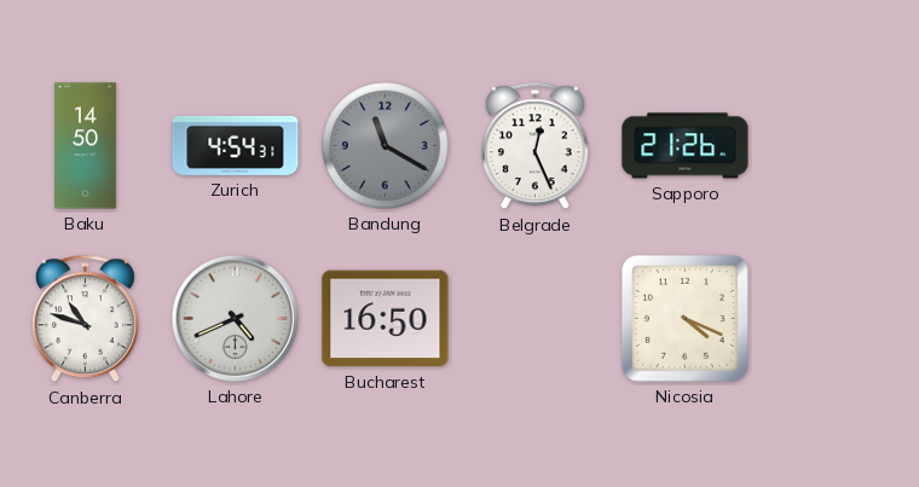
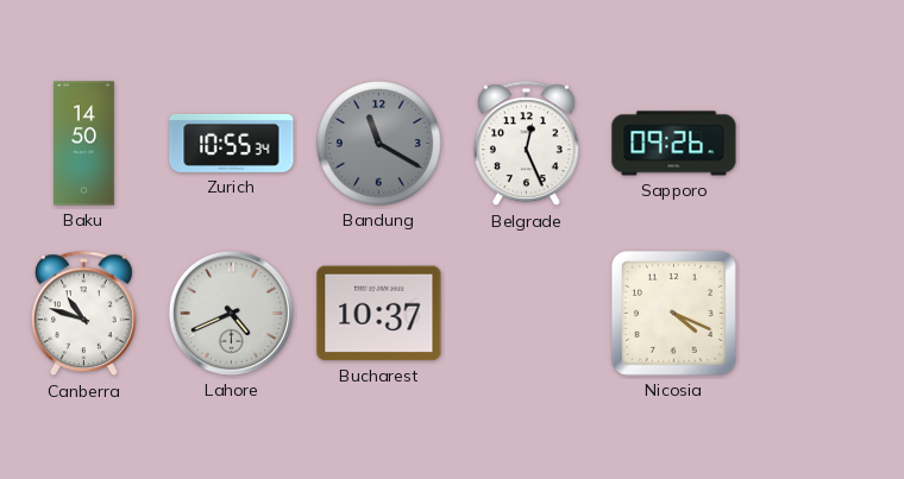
Zurich: 4:54 -> 10:55
Sapporo: 21:26 -> 09:26
Bucharest: 16:50 -> 10:37
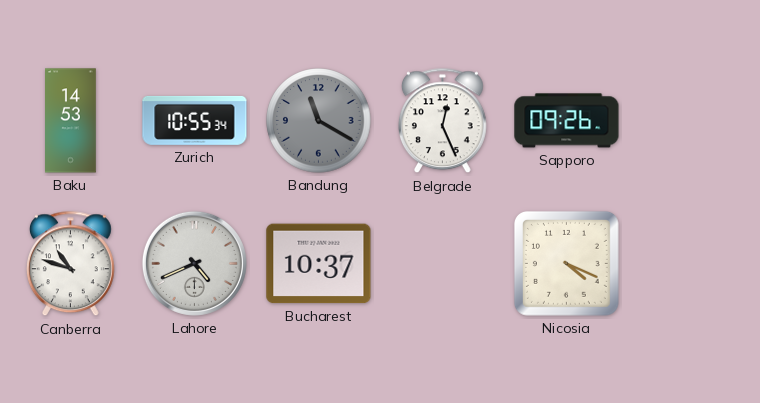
Baku: 14:50 -> 14:53
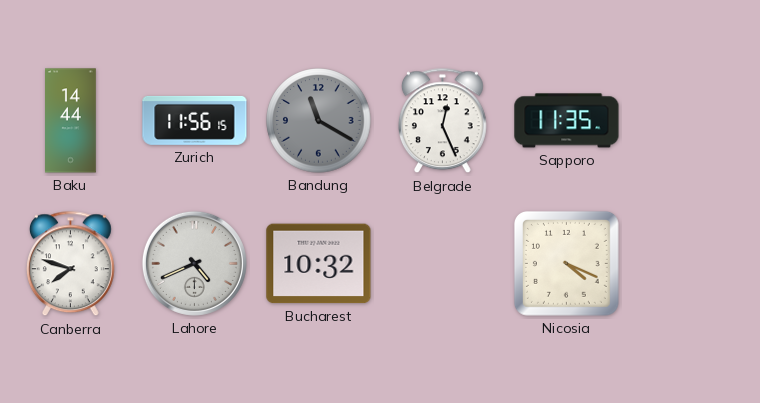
Baku: 14:53 -> 14:44
Zurich: 10:55 -> 11:56
Sapporo: 09:26 -> 11:35
Canberra: 10:48 -> 7:48
Bucharest: 10:37 -> 10:32
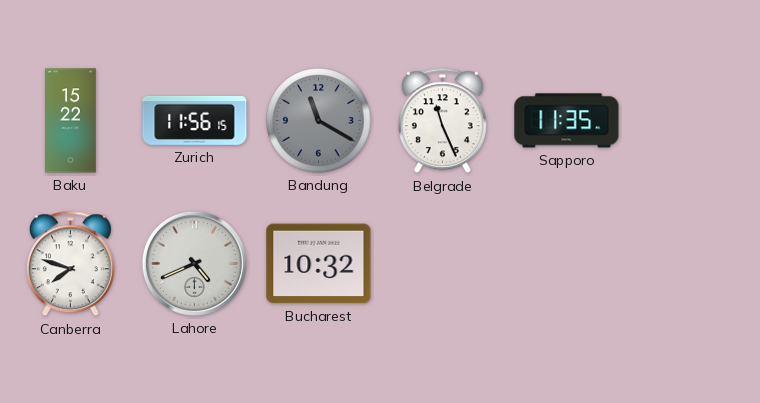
Baku: 14:44 -> 15:22
Belgrade: 12:26 -> 11:26
Nicosia: 4:19 -> none
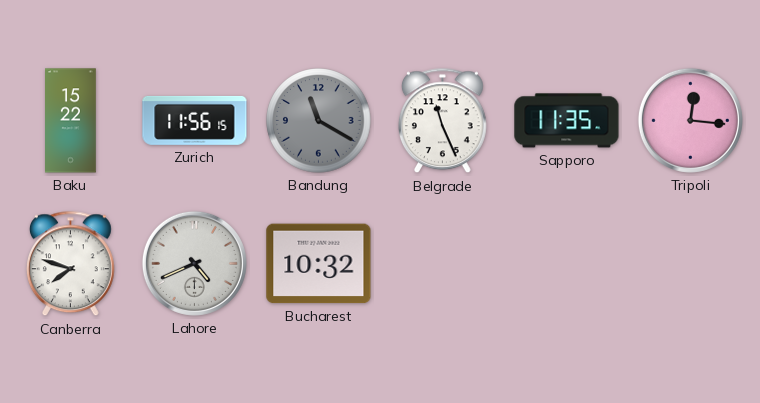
Tripoli: none -> 12:16
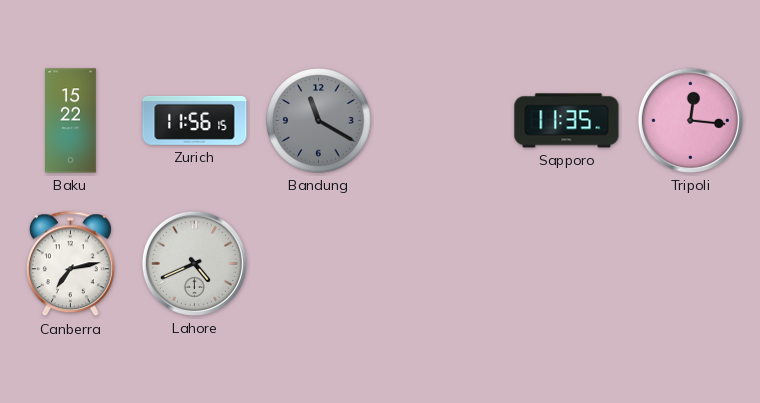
Belgrade: 11:26 -> none
Canberra: 7:48 -> 7:13
Bucharest: 10:32 -> none
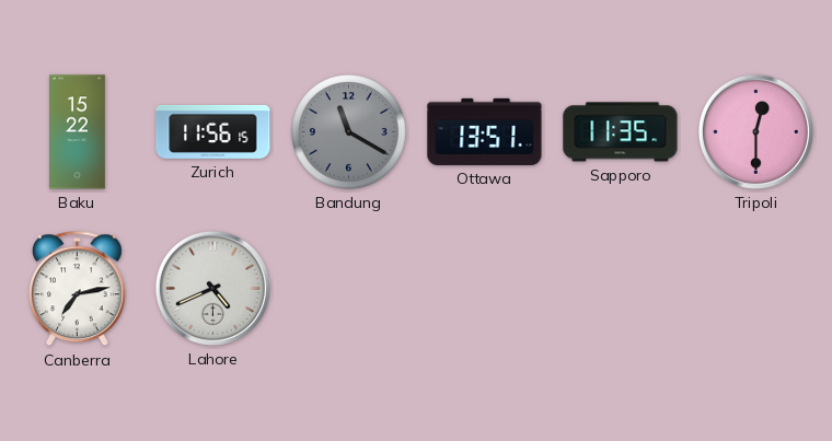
Ottawa: none -> 13:51
Tripoli: 12:16 -> 12:30
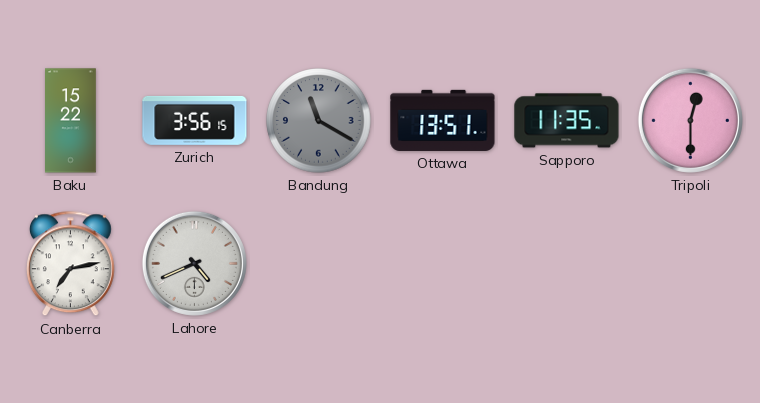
Zurich: 11:56 -> 3:56
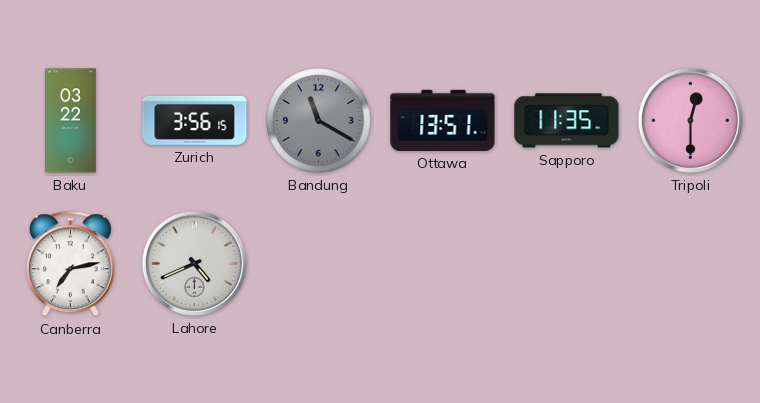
Baku: 15:22 -> 03:22
